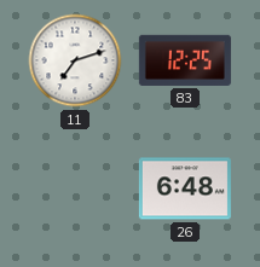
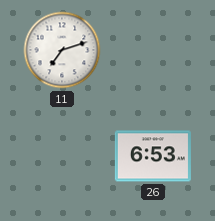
83: 12:25 -> none
26: 6:48 -> 6:53
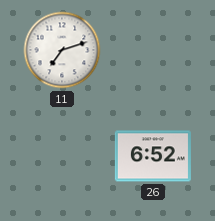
26: 6:53 -> 6:52
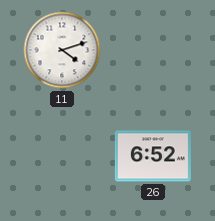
11: 7:12 -> 4:12
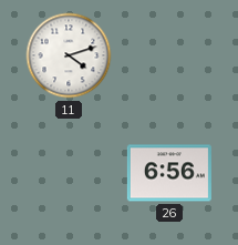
26: 6:52 -> 6:56
